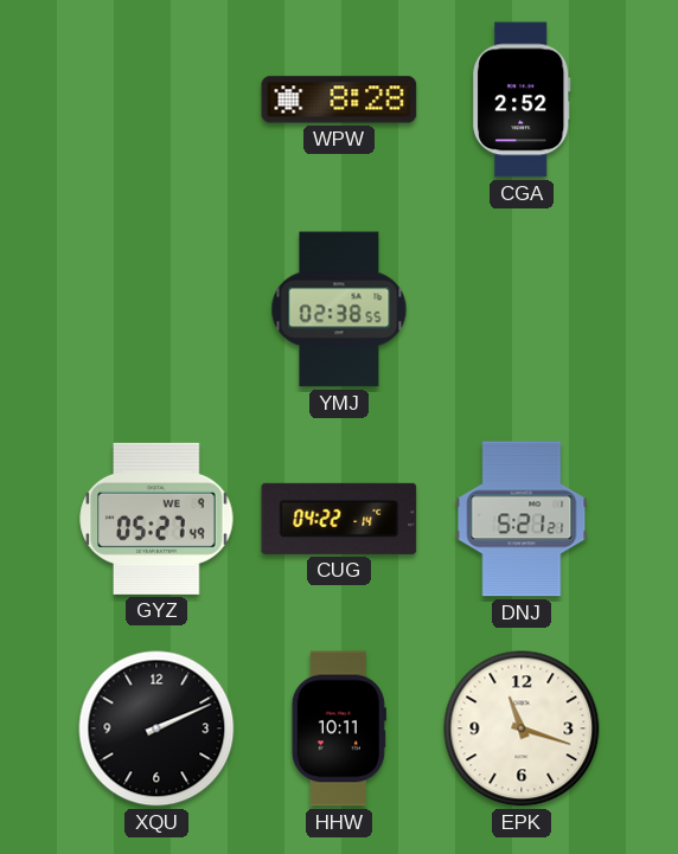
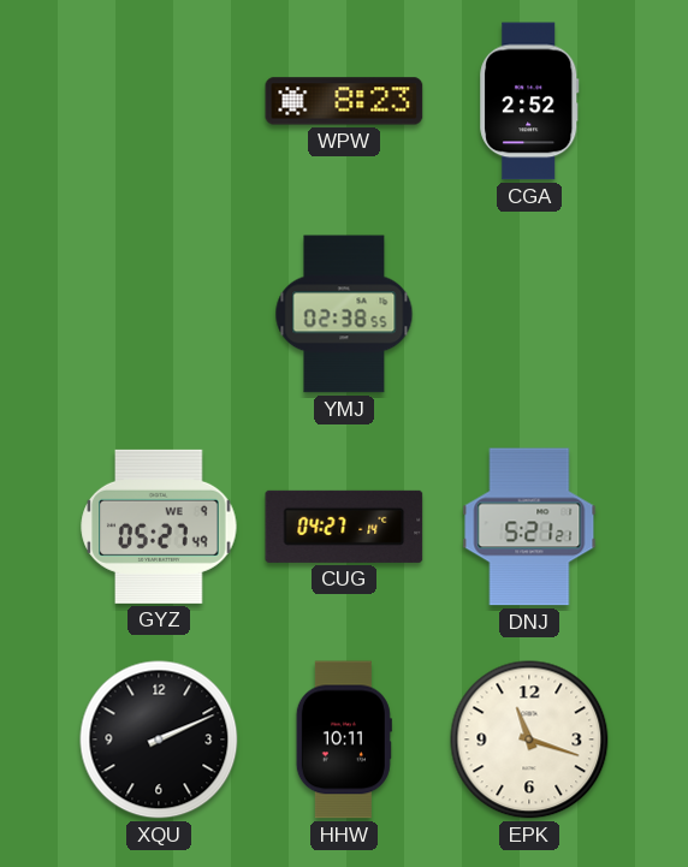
WPW: 8:28 -> 8:23
CUG: 04:22 -> 04:27
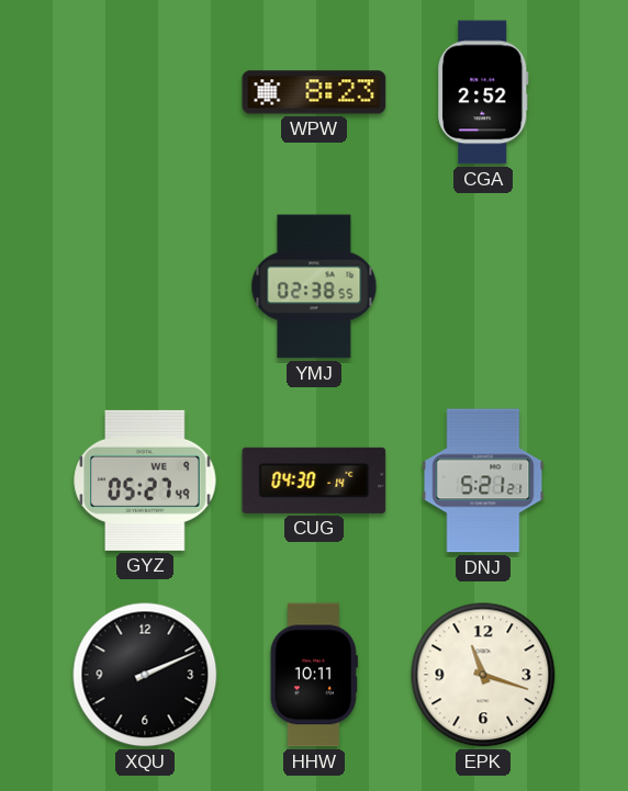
CUG: 04:27 -> 04:30
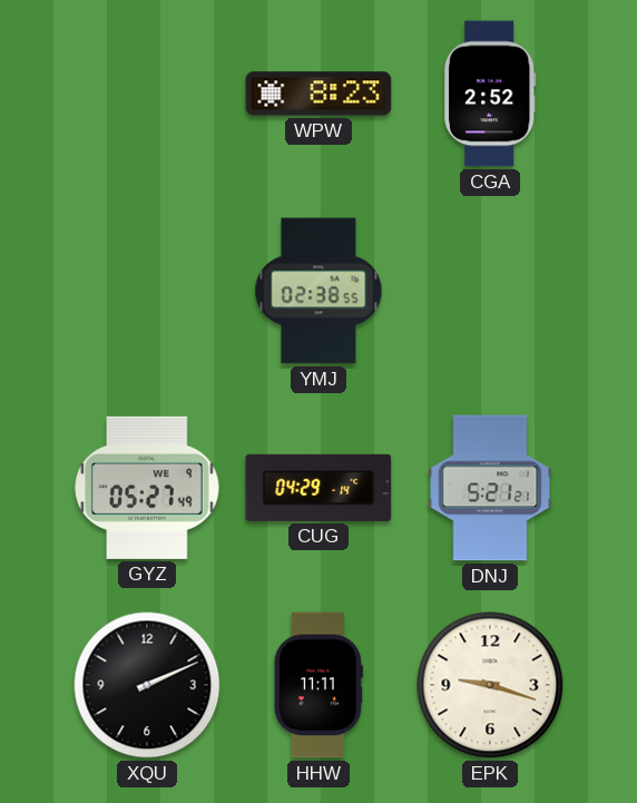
CUG: 04:30 -> 04:29
HHW: 10:11 -> 11:11
EPK: 11:18 -> 9:18
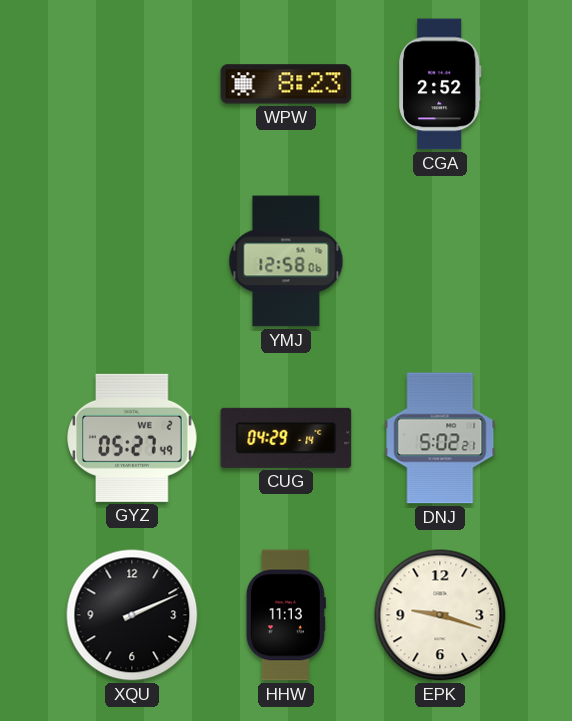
YMJ: 02:38 -> 12:58
GYZ date: WE 9 -> WE 2
DNJ: 5:21 -> 5:02
HHW: 11:11 -> 11:13
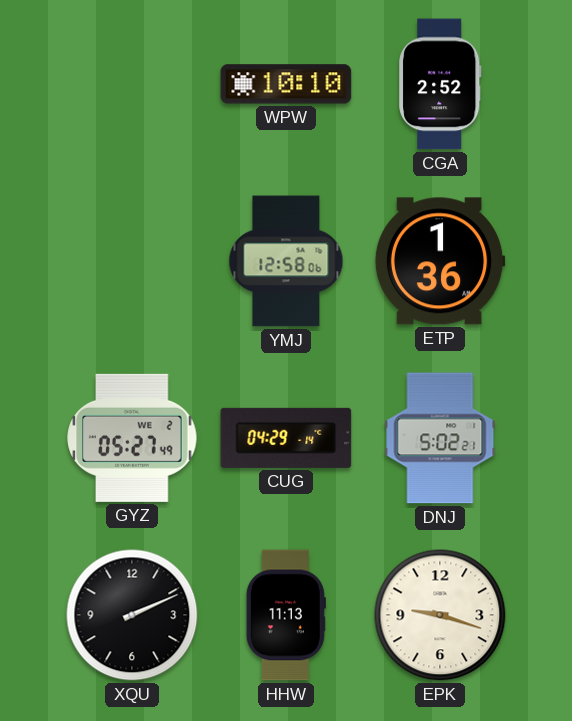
WPW: 8:23 -> 10:10
ETP: none -> 1:36
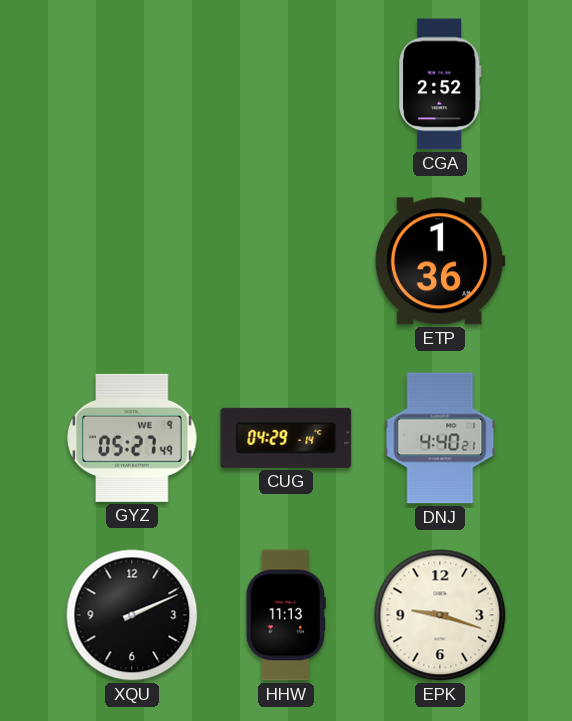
WPW: 10:10 -> none
YMJ: 12:58 -> none
GYZ date: WE 2 -> WE 9
DNJ: 5:02 -> 4:40
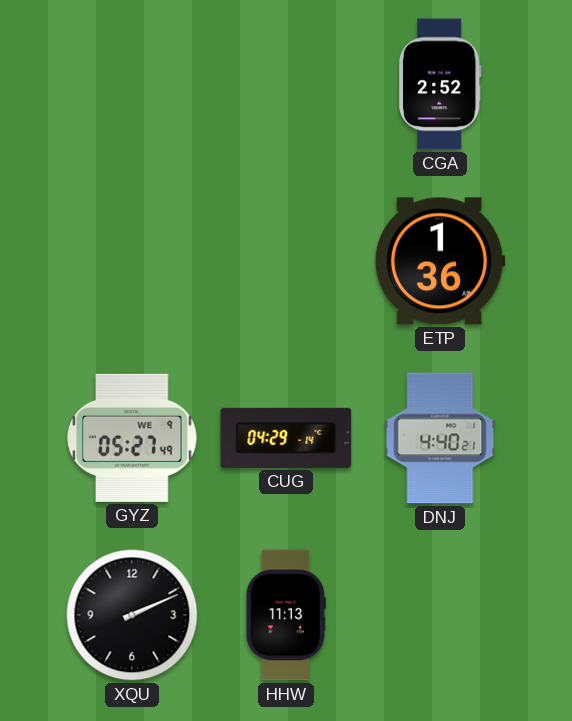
EPK: 9:18 -> none
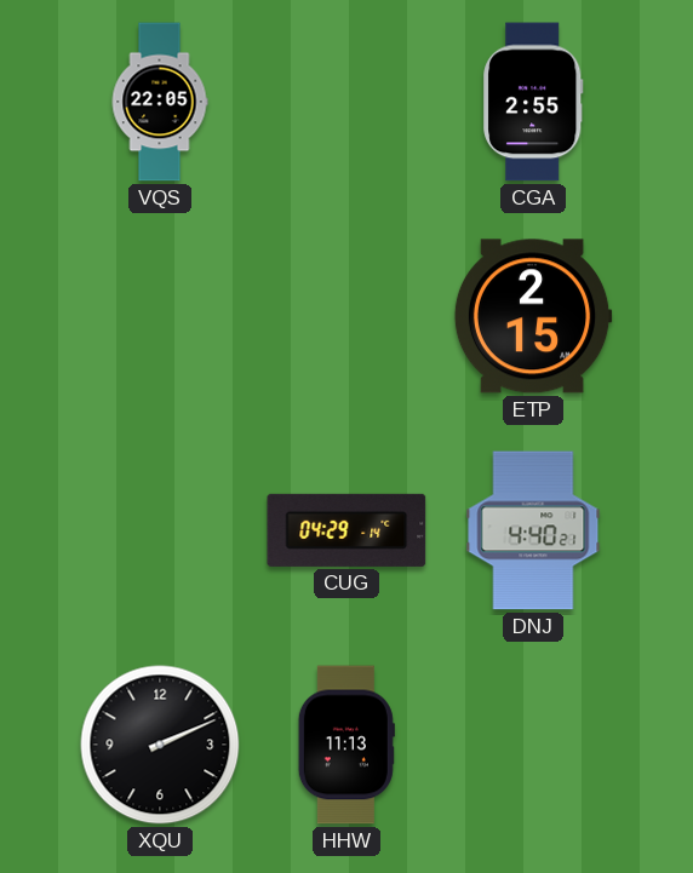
VQS: none -> 22:05
CGA: 2:52 -> 2:55
ETP: 1:36 -> 2:15
GYZ: 05:27 -> none
